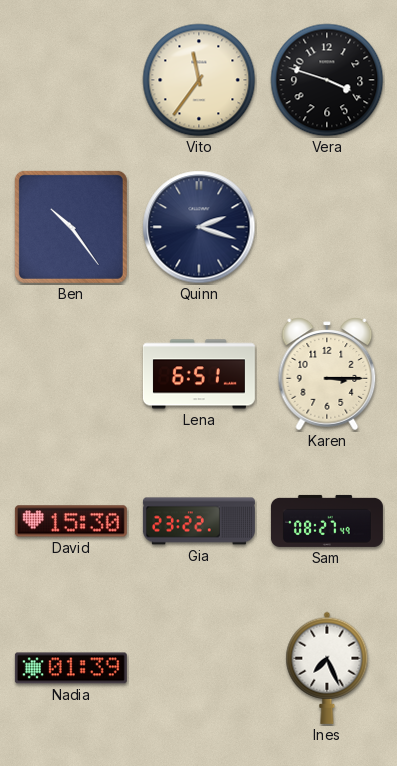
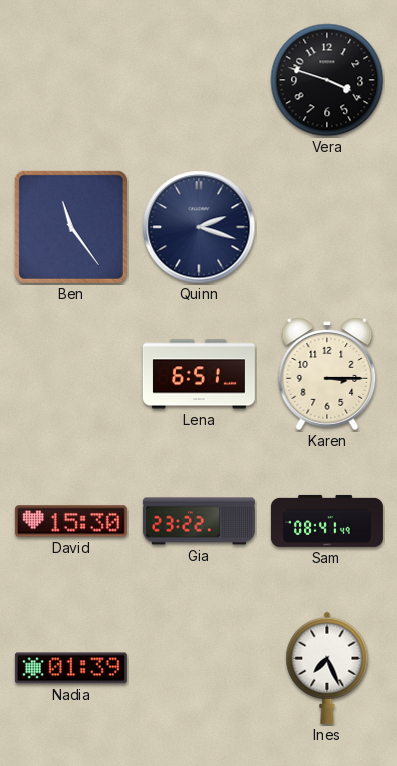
Vito: 11:36 -> none
Ben: 10:24 -> 11:24
Sam: 08:27 -> 08:41
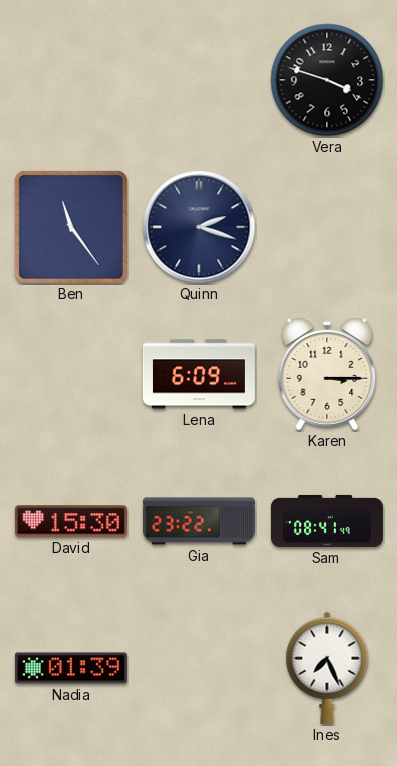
Lena: 6:51 -> 6:09
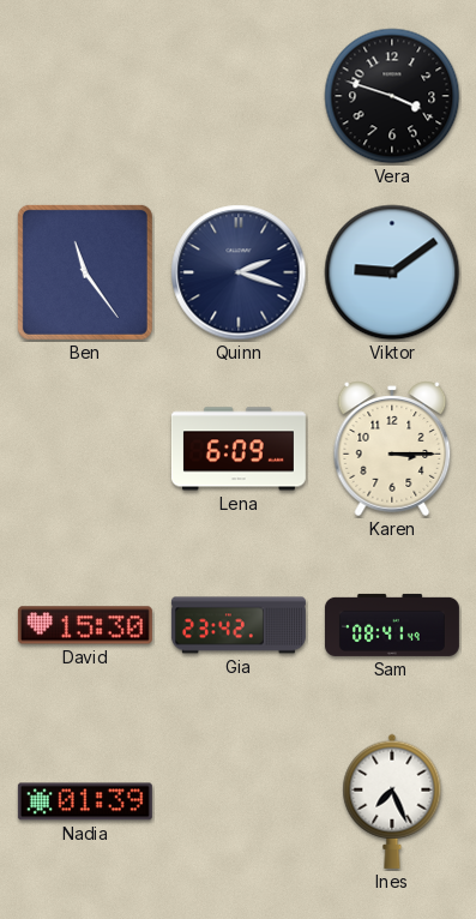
Viktor: none -> 9:09
Gia: 23:22 -> 23:42
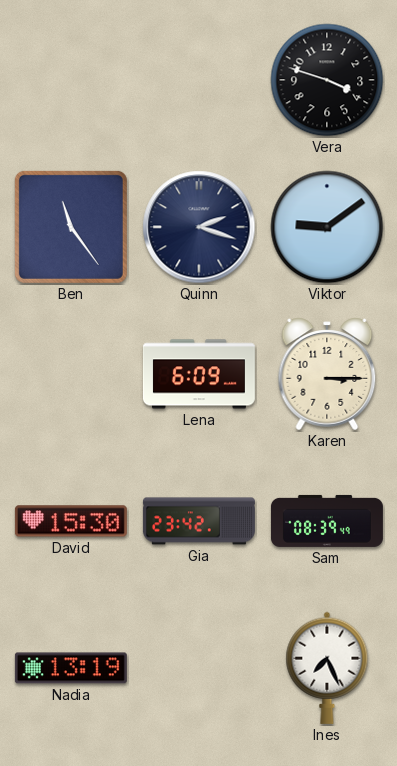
Sam: 08:41 -> 08:39
Nadia: 01:39 -> 13:19
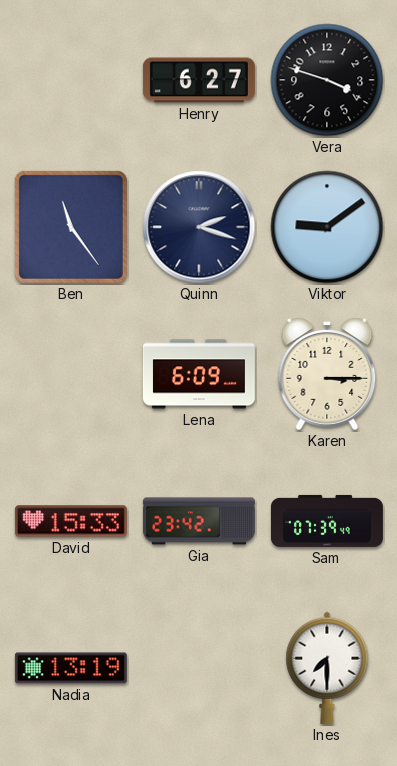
Henry: none -> 6:27
David: 15:30 -> 15:33
Sam: 08:39 -> 07:39
Ines: 7:26 -> 7:30
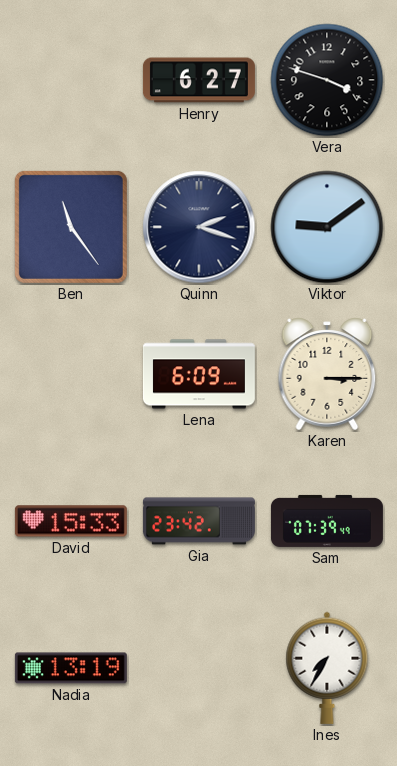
Ines: 7:30 -> 7:35
